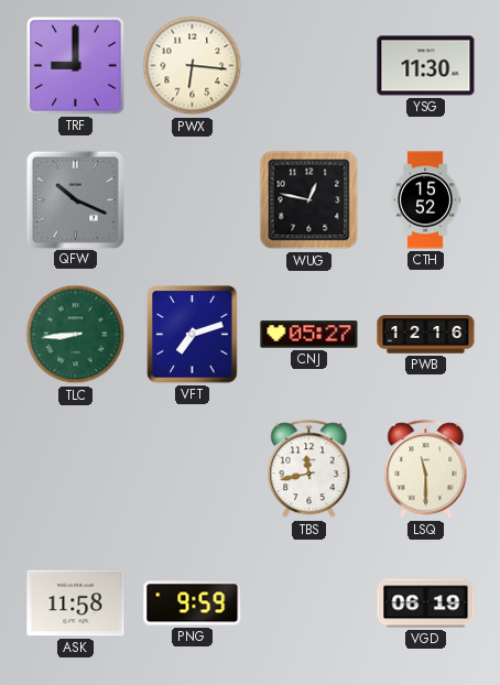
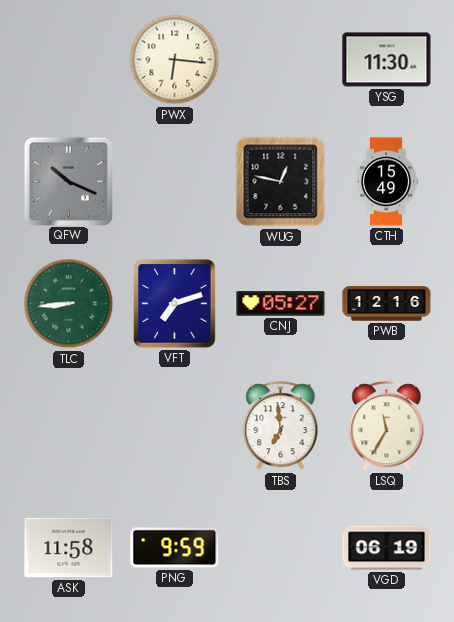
TRF: 9:00 -> none
CTH: 15:52 -> 15:49
TBS: 11:43 -> 6:59
LSQ: 11:30 -> 11:35
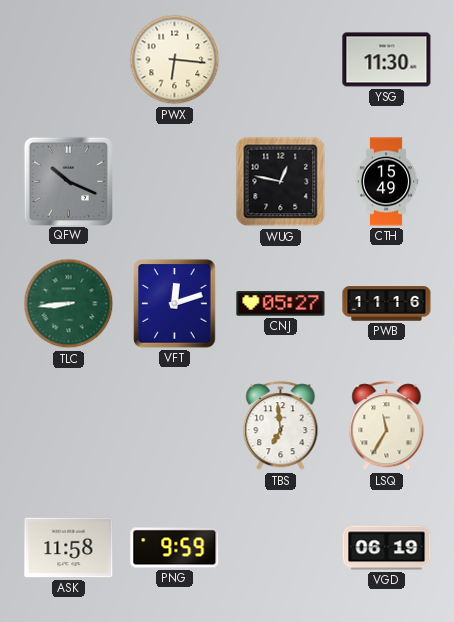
VFT: 7:12 -> 12:12
PWB: 12:16 -> 11:16
